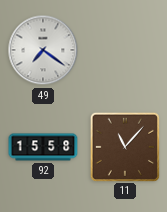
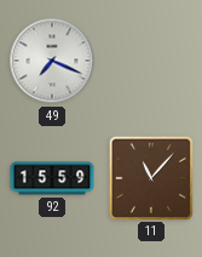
49: 7:21 -> 7:19
92: 15:58 -> 15:59
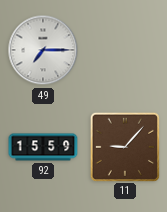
49: 7:19 -> 7:15
11: 11:07 -> 9:07
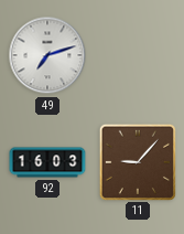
49: 7:15 -> 7:12
92: 15:59 -> 16:03
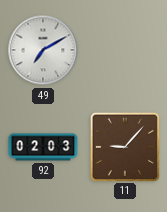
49: 7:12 -> 7:10
92: 16:03 -> 02:03
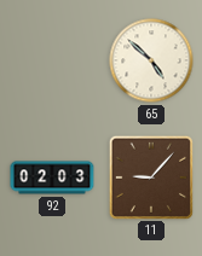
49: 7:10 -> none
65: none -> 4:52
